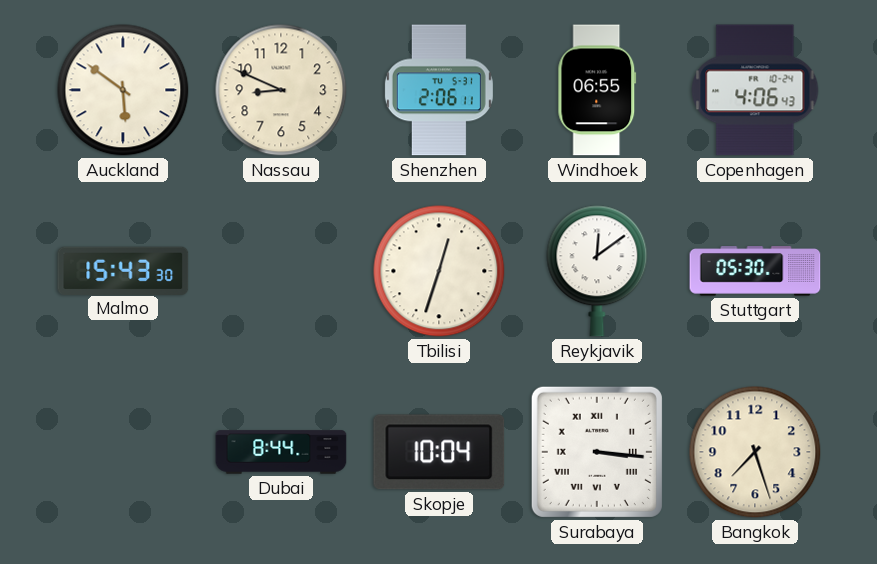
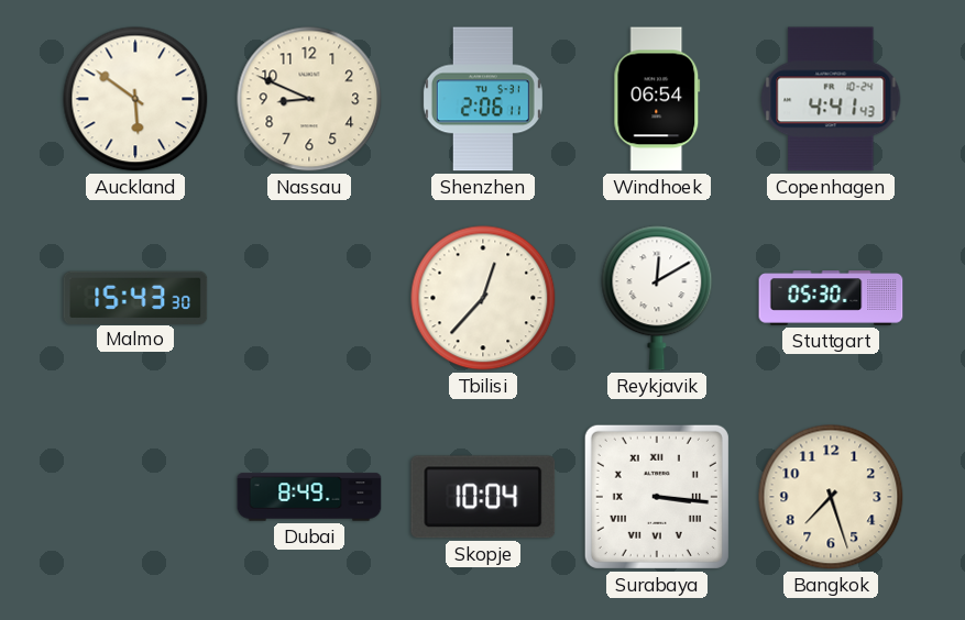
Windhoek: 06:55 -> 06:54
Copenhagen: 4:06 -> 4:41
Tbilisi: 12:33 -> 12:37
Reykjavik: 12:09 -> 12:10
Dubai: 8:44 -> 8:49
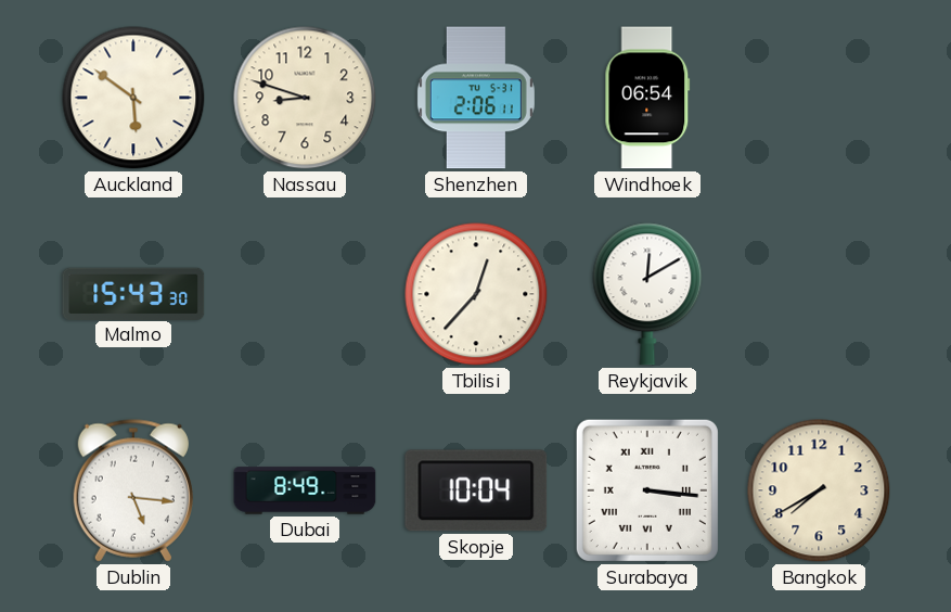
Nassau: 8:49 -> 8:48
Copenhagen: 4:41 -> none
Stuttgart: 05:30 -> none
Dublin: none -> 5:16
Bangkok: 7:27 -> 7:40
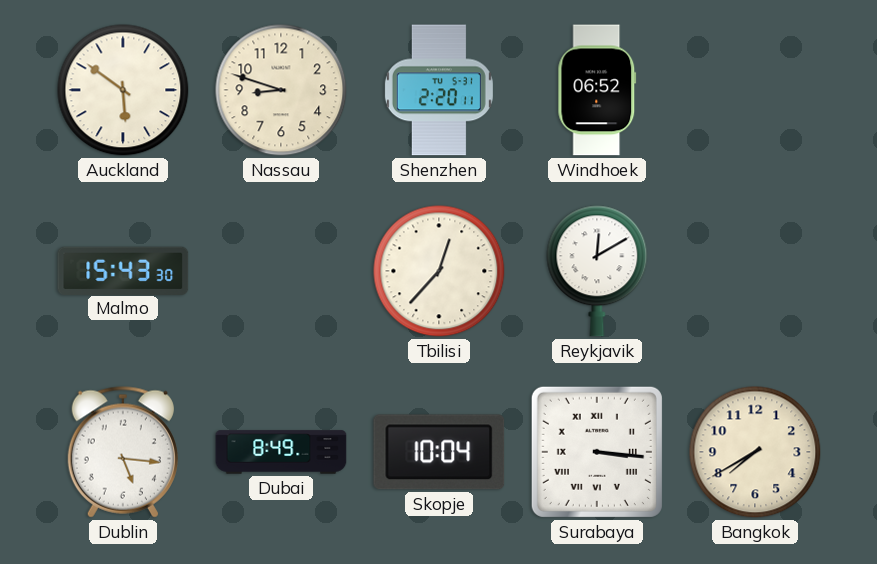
Shenzhen: 2:06 -> 2:20
Windhoek: 06:54 -> 06:52
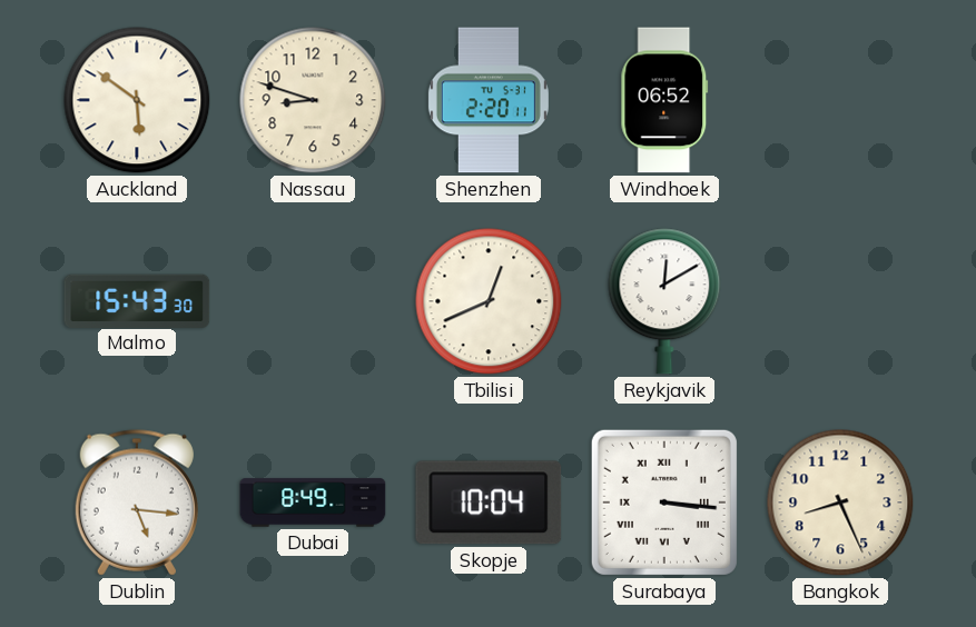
Tbilisi: 12:37 -> 12:41
Bangkok: 7:40 -> 8:26
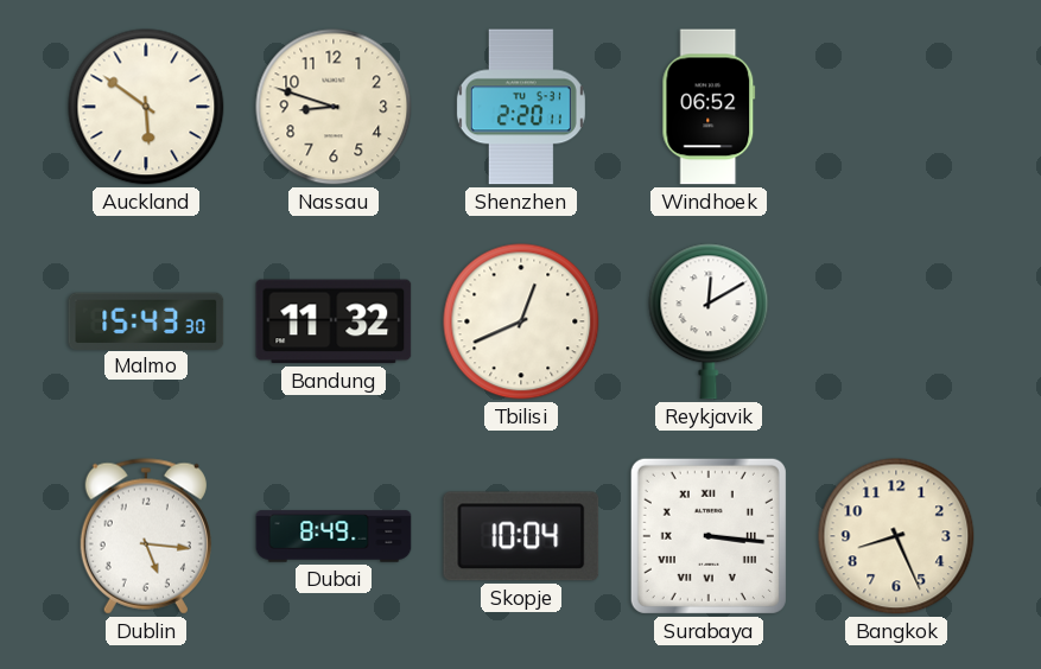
Bandung: none -> 11:32
